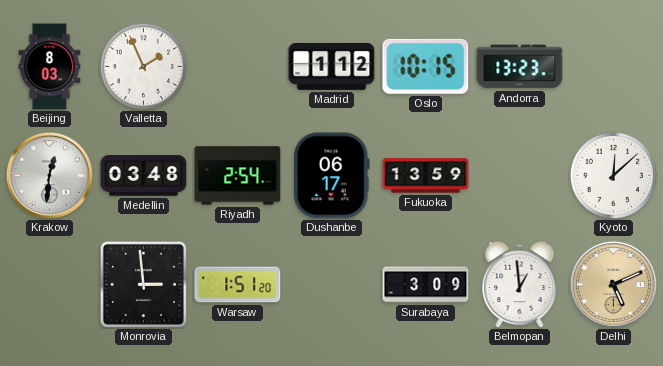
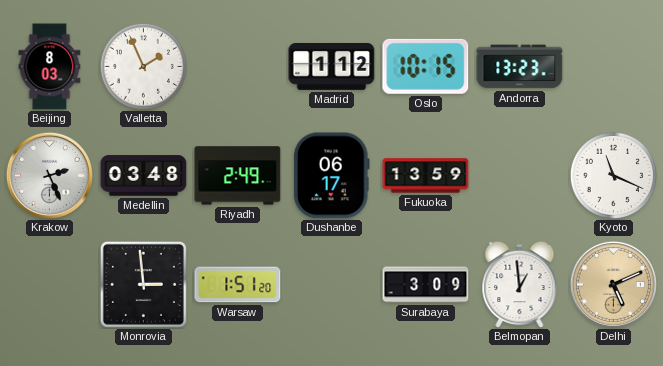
Krakow: 12:31 -> 2:26
Riyadh: 2:54 -> 2:49
Kyoto: 12:08 -> 11:19
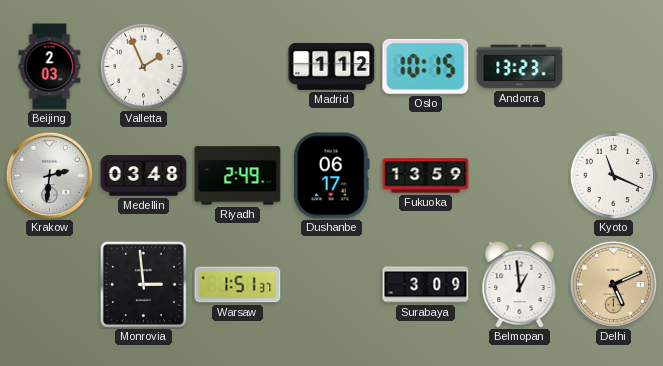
Beijing: 8:03 -> 2:03
Krakow: 2:26 -> 2:31
Warsaw: 1:51:20 -> 1:51:37
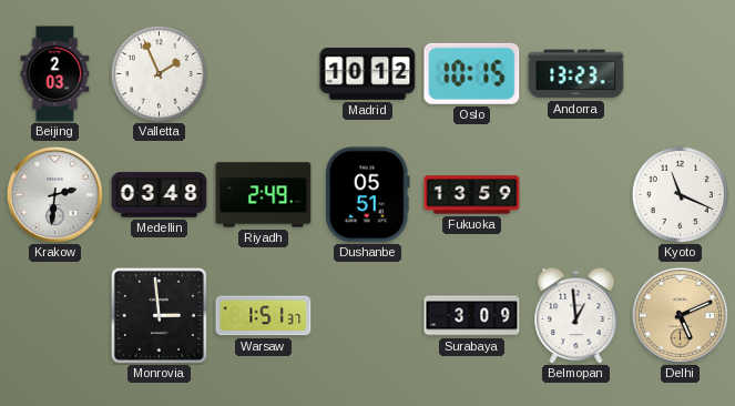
Madrid: 1:12 -> 10:12
Dushanbe: 06:17 -> 05:51
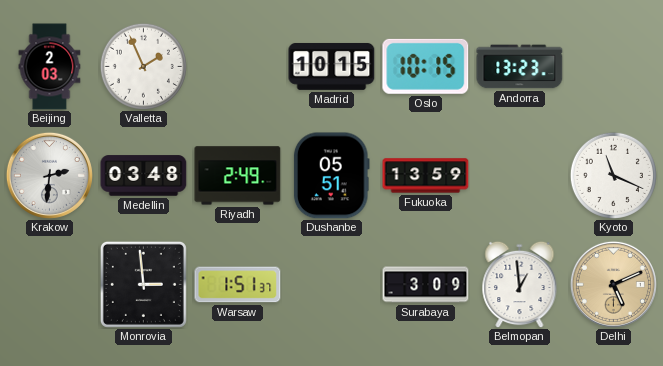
Madrid: 10:12 -> 10:15
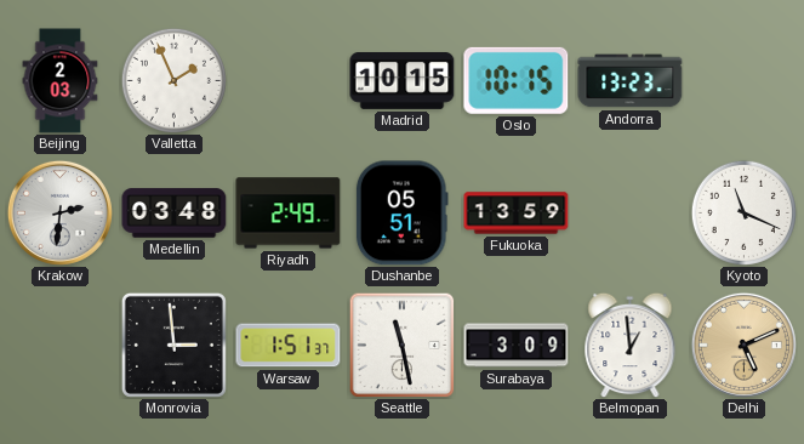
Seattle: none -> 11:28
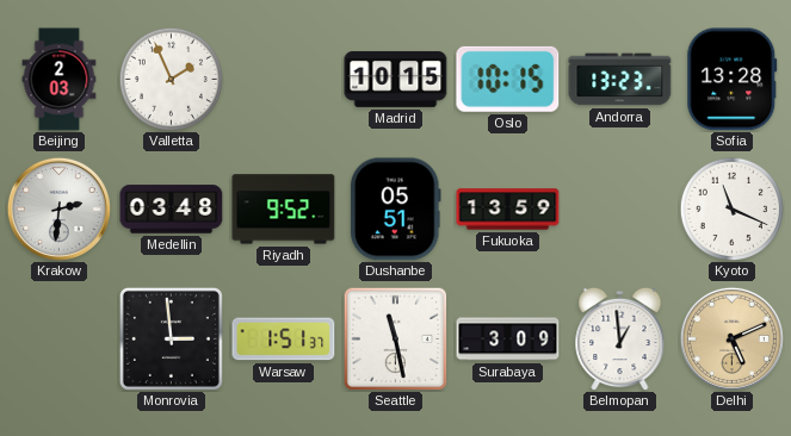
Sofia: none -> 13:28
Riyadh: 2:49 -> 9:52
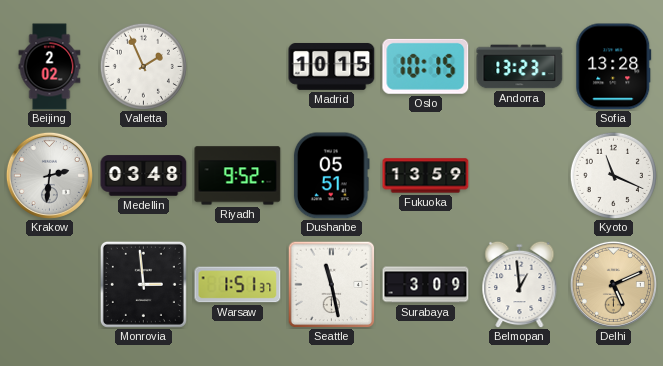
Beijing: 2:03 -> 2:02
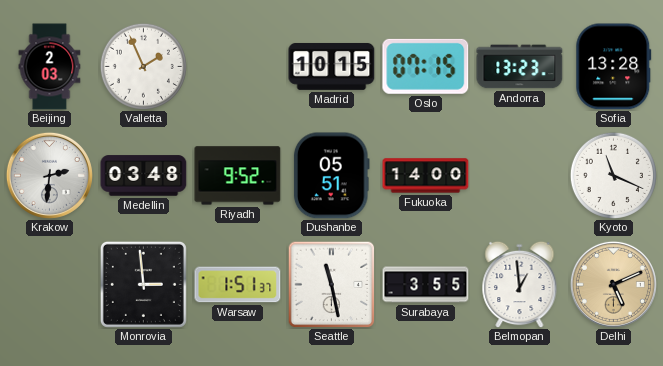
Beijing: 2:02 -> 2:03
Oslo: 10:15 -> 07:15
Fukuoka: 13:59 -> 14:00
Surabaya: 3:09 -> 3:55
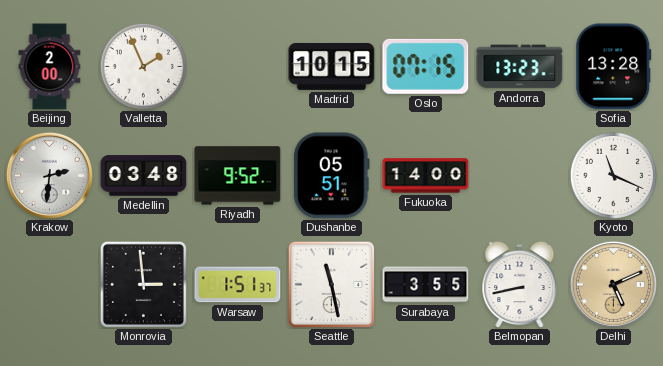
Beijing: 2:03 -> 2:00
Belmopan: 12:59 -> 8:43
